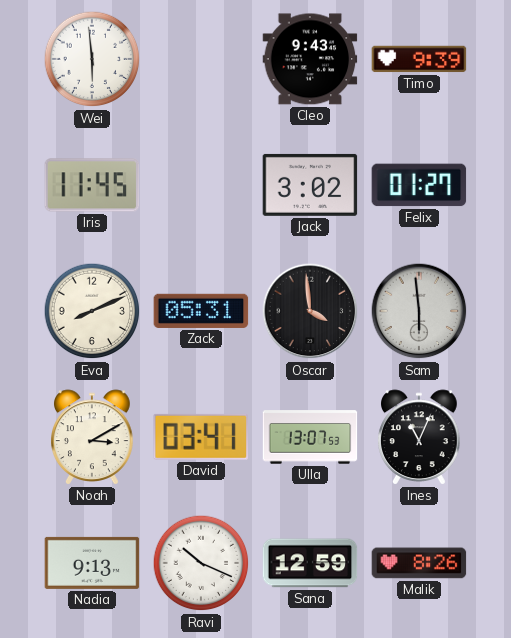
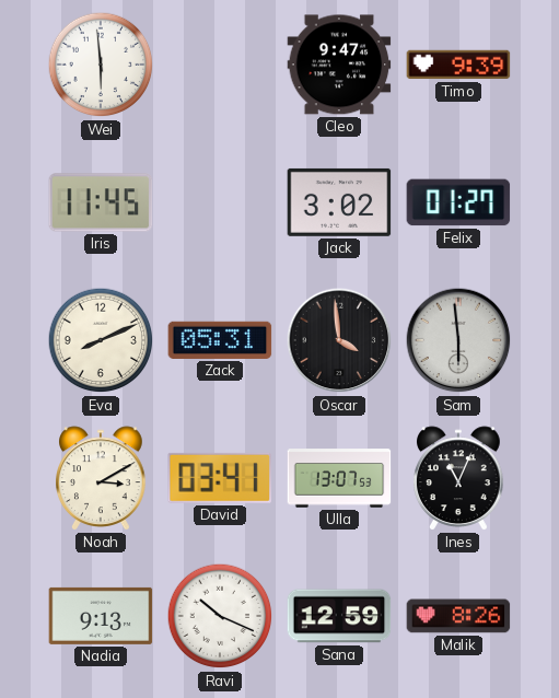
Cleo: 9:43 -> 9:47
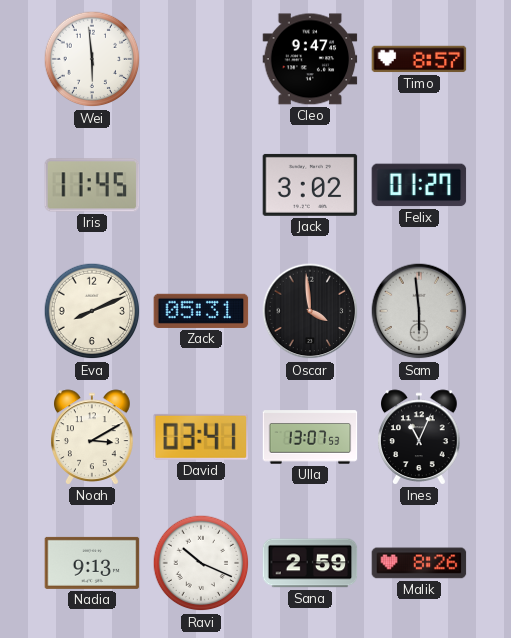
Timo: 9:39 -> 8:57
Sana: 12:59 -> 2:59
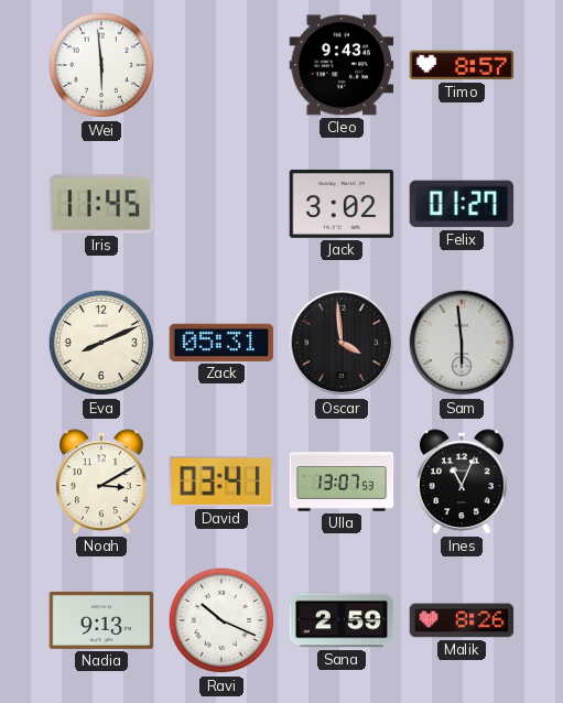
Cleo: 9:47 -> 9:43
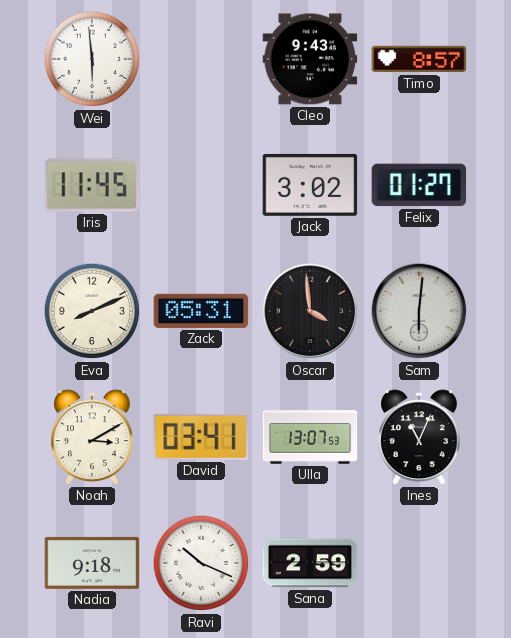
Sam: 5:59 -> 6:01
Nadia: 9:13 -> 9:18
Malik: 8:26 -> none
